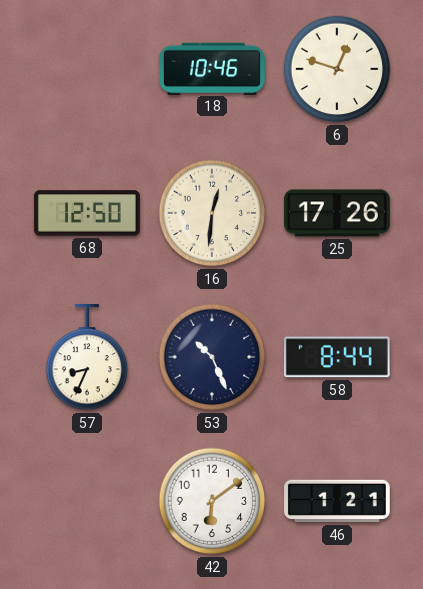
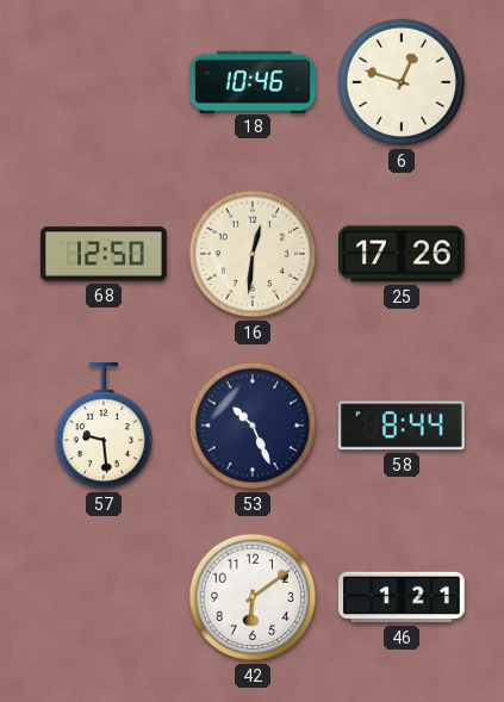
57: 8:34 -> 9:29
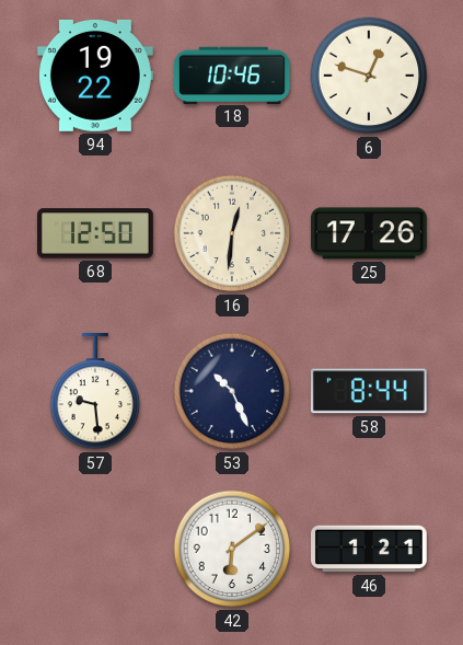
94: none -> 19:22
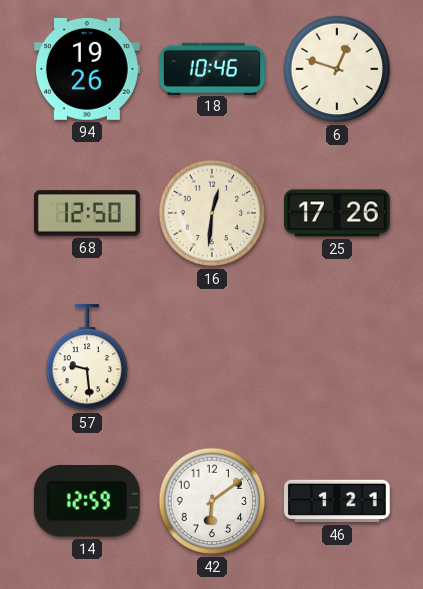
94: 19:22 -> 19:26
53: 10:26 -> none
58: 8:44 -> none
14: none -> 12:59
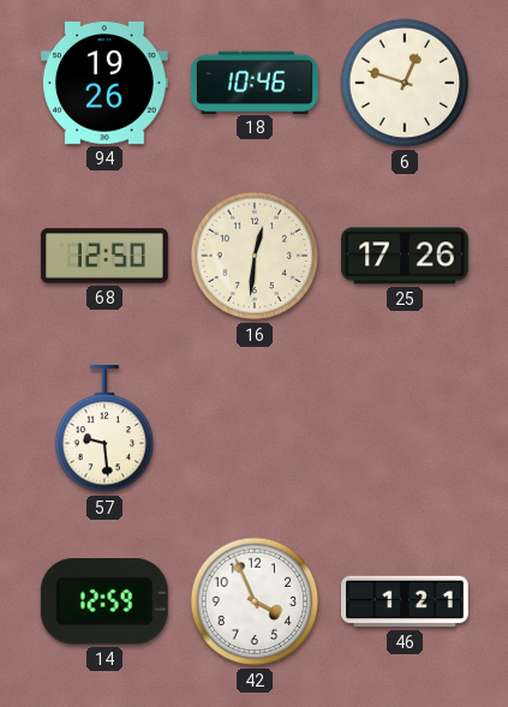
42: 6:09 -> 3:56
